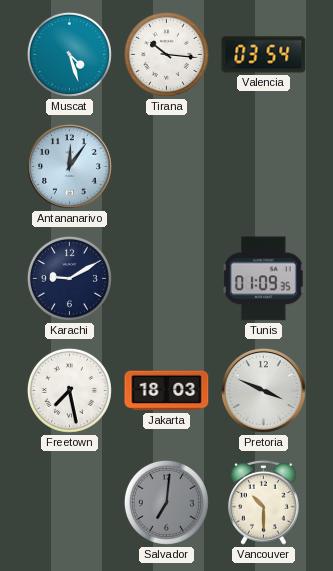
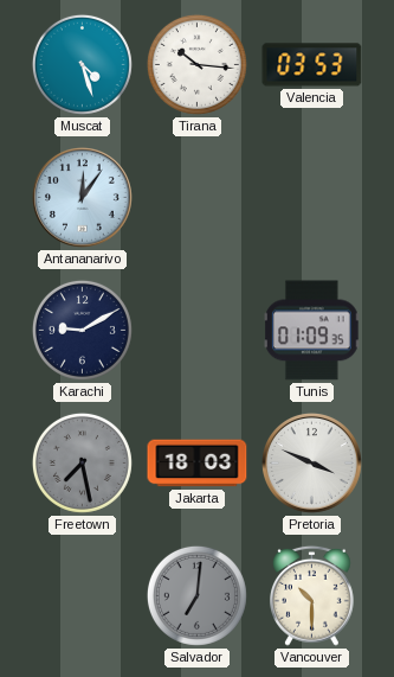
Valencia: 03:54 -> 03:53
Freetown dial: white -> grey
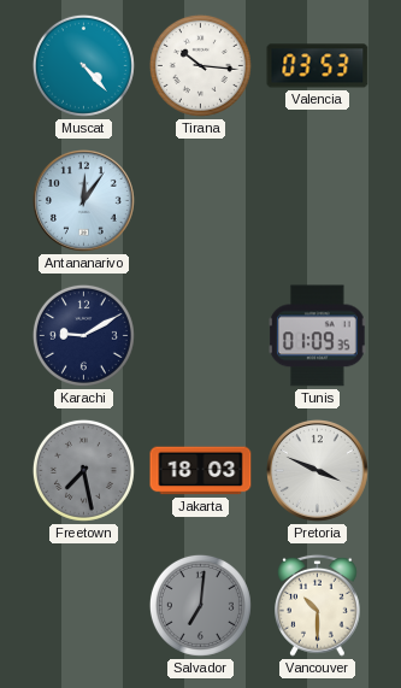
Muscat: 4:27 -> 4:23
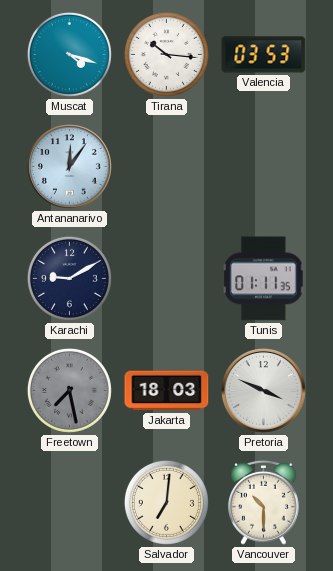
Muscat: 4:23 -> 4:18
Tunis: 01:09 -> 01:11
Salvador dial: grey -> cream
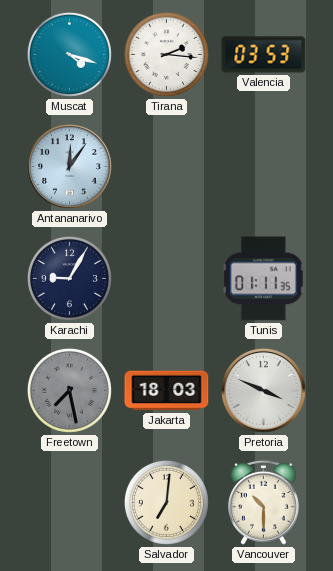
Tirana: 10:16 -> 2:16
Karachi: 9:10 -> 9:05
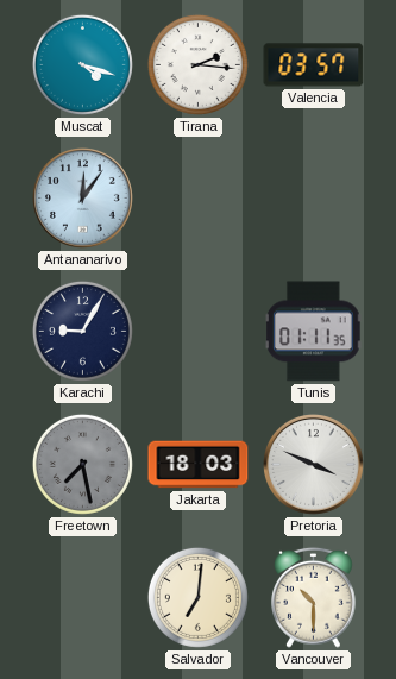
Valencia: 03:53 -> 03:57
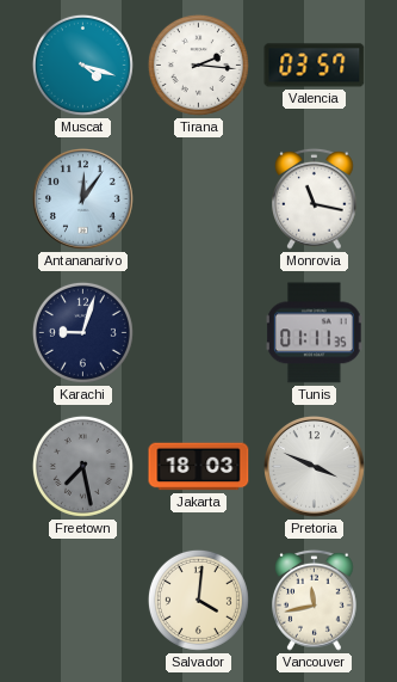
Monrovia: none -> 11:17
Karachi: 9:05 -> 9:03
Salvador: 7:01 -> 4:01
Vancouver: 10:30 -> 11:43
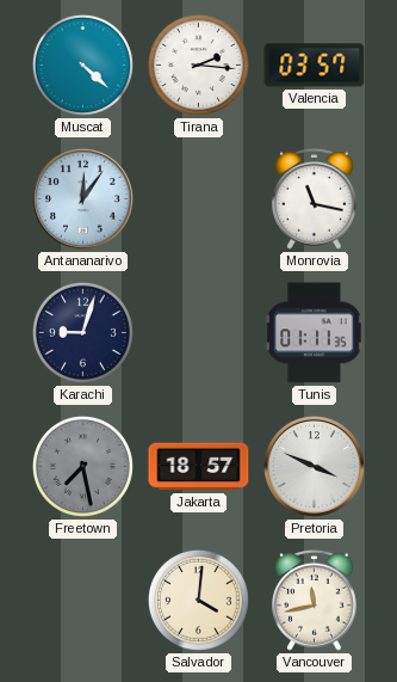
Muscat: 4:18 -> 4:22
Jakarta: 18:03 -> 18:57
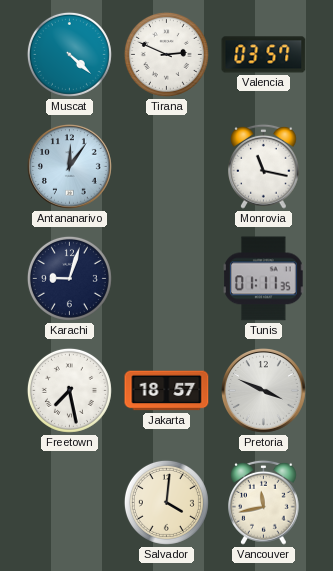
Tirana: 2:16 -> 2:49
Freetown dial: grey -> white
